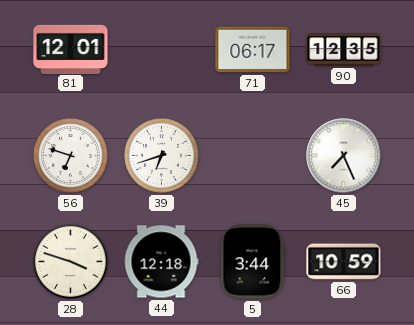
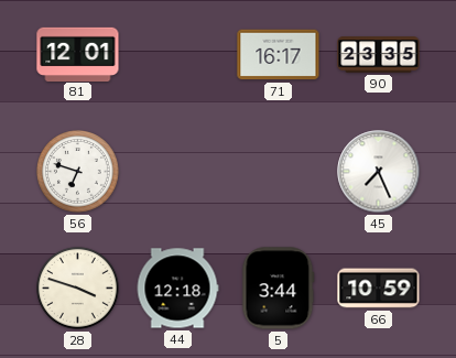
71: 06:17 -> 16:17
90: 12:35 -> 23:35
39: 6:42 -> none
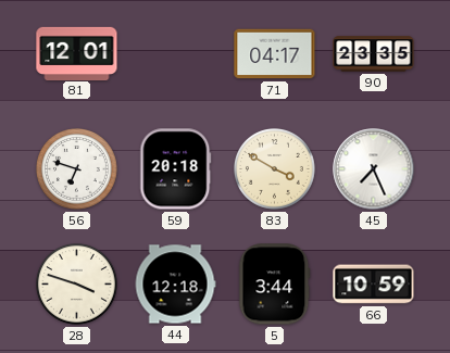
71: 16:17 -> 04:17
59: none -> 20:18
83: none -> 3:50
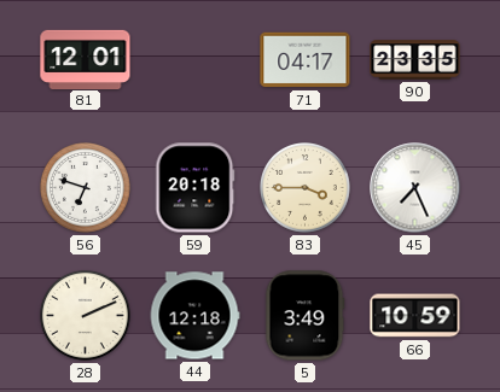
83: 3:50 -> 3:45
28: 3:48 -> 2:11
5: 3:44 -> 3:49
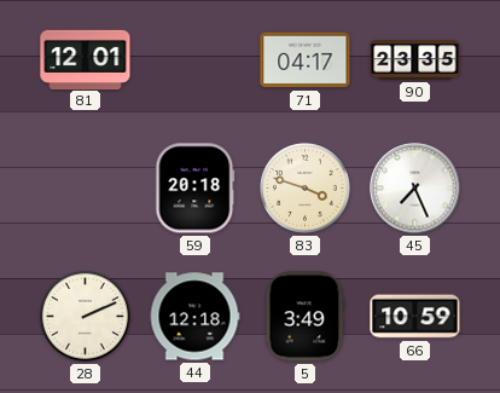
56: 6:48 -> none
83: 3:45 -> 3:48
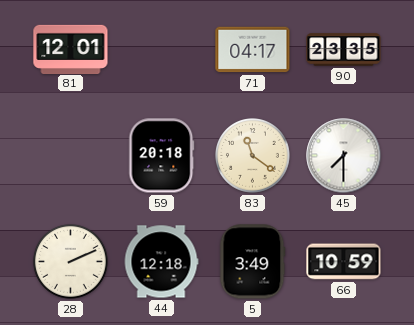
83: 3:48 -> 11:21
45: 7:26 -> 7:30
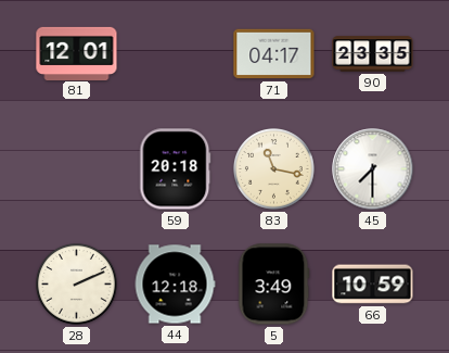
83: 11:21 -> 11:17
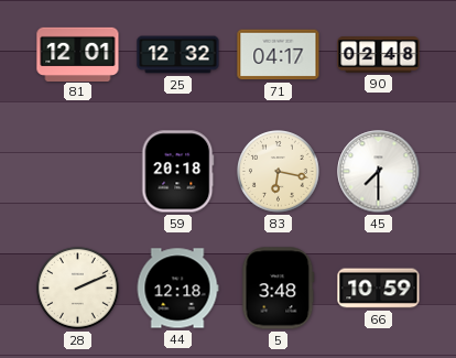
25: none -> 12:32
90: 23:35 -> 02:48
83: 11:17 -> 6:17
5: 3:49 -> 3:48
